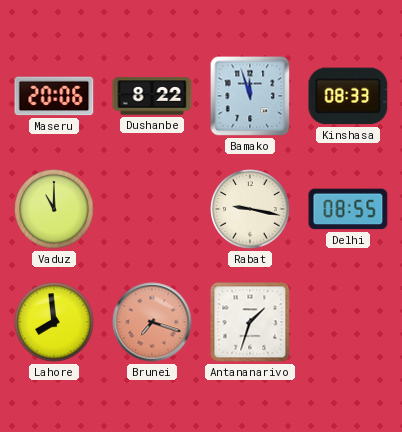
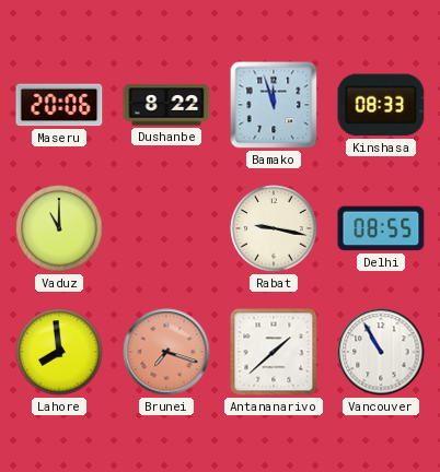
Antananarivo: 1:33 -> 1:38
Vancouver: none -> 10:55
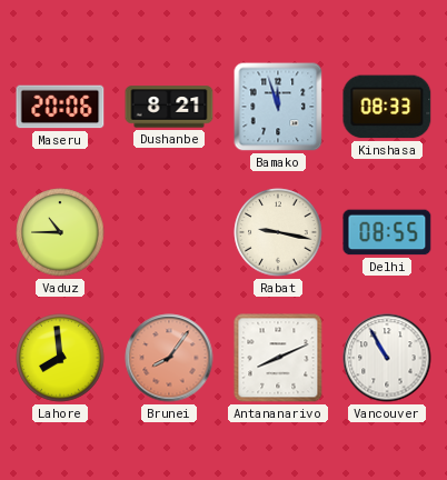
Dushanbe: 8:22 -> 8:21
Vaduz: 11:00 -> 10:45
Brunei: 7:18 -> 8:06
Antananarivo: 1:38 -> 8:11
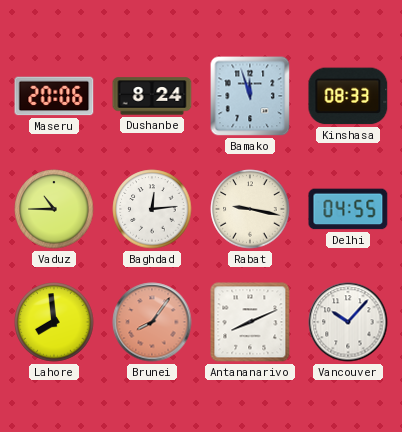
Dushanbe: 8:21 -> 8:24
Baghdad: none -> 12:14
Delhi: 08:55 -> 04:55
Vancouver: 10:55 -> 10:07
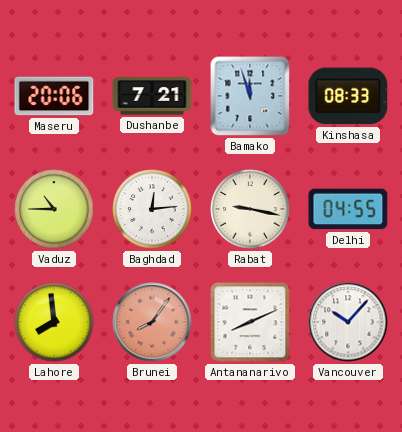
Dushanbe: 8:24 -> 7:21
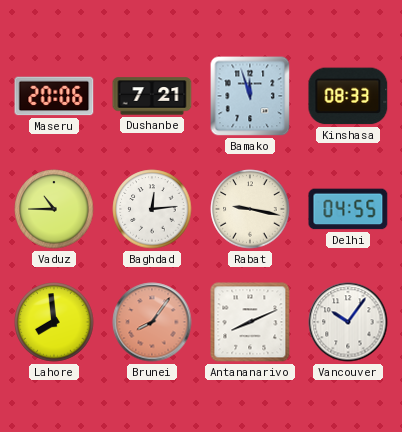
Vancouver: 10:07 -> 10:06
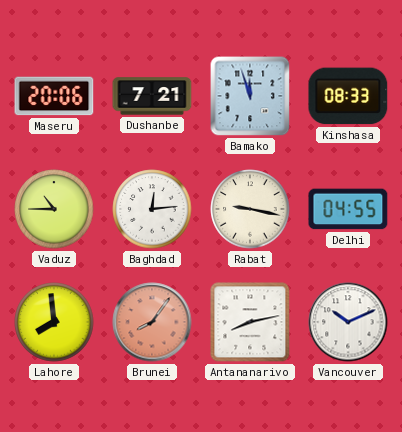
Antananarivo: 8:11 -> 8:13
Vancouver: 10:06 -> 10:11
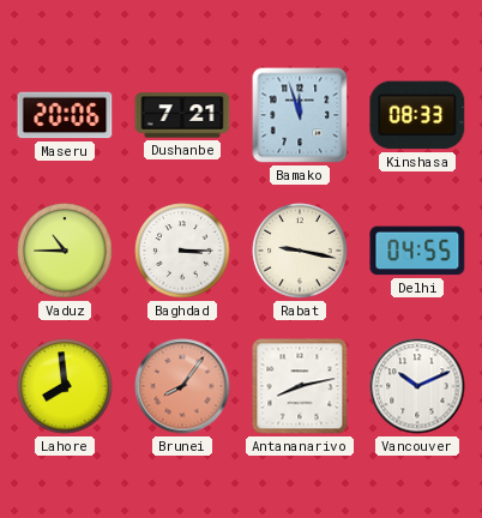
Baghdad: 12:14 -> 3:15
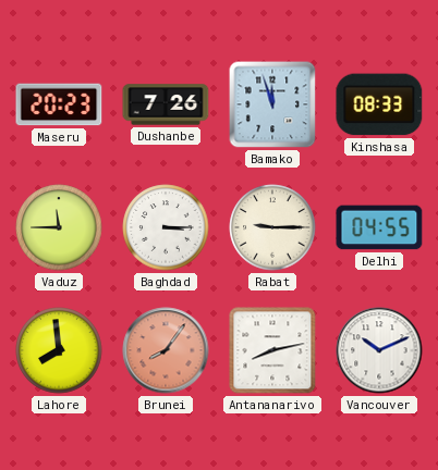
Maseru: 20:06 -> 20:23
Dushanbe: 7:21 -> 7:26
Vaduz: 10:45 -> 11:45
Rabat: 9:17 -> 9:15
